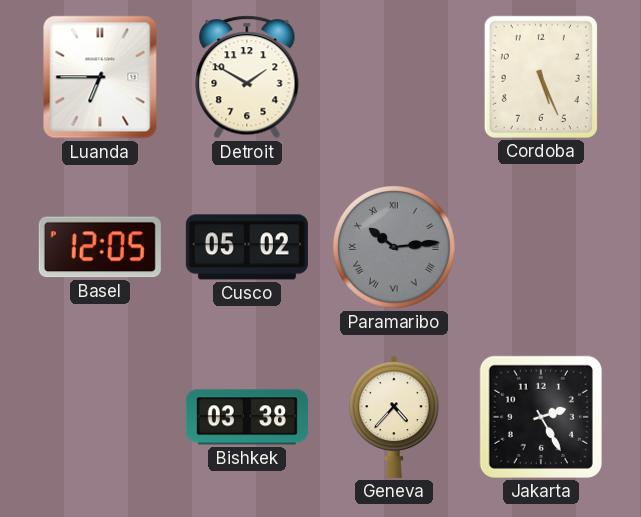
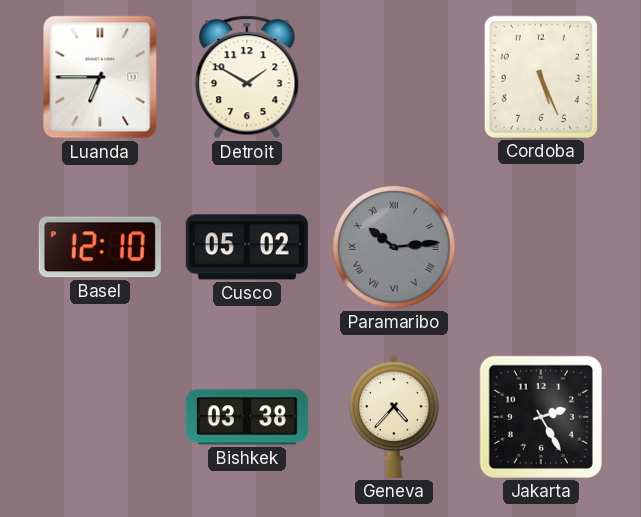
Basel: 12:05 -> 12:10
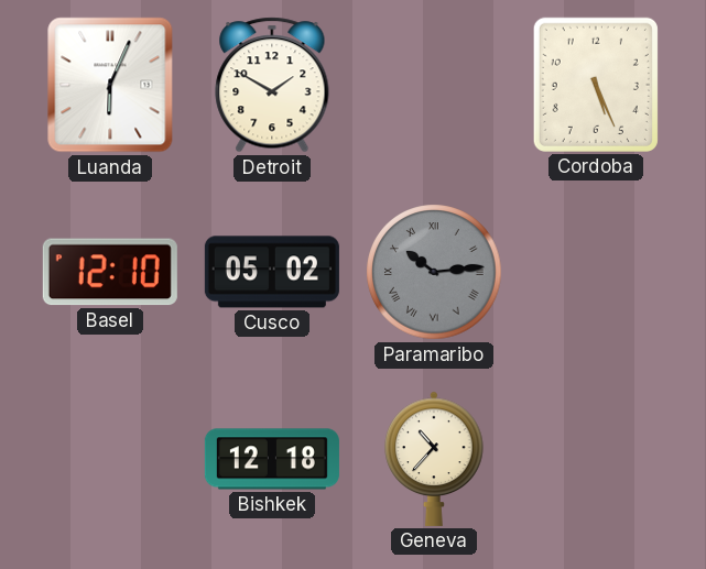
Luanda: 6:45 -> 6:04
Bishkek: 03:38 -> 12:18
Geneva: 4:37 -> 10:37
Jakarta: 2:25 -> none
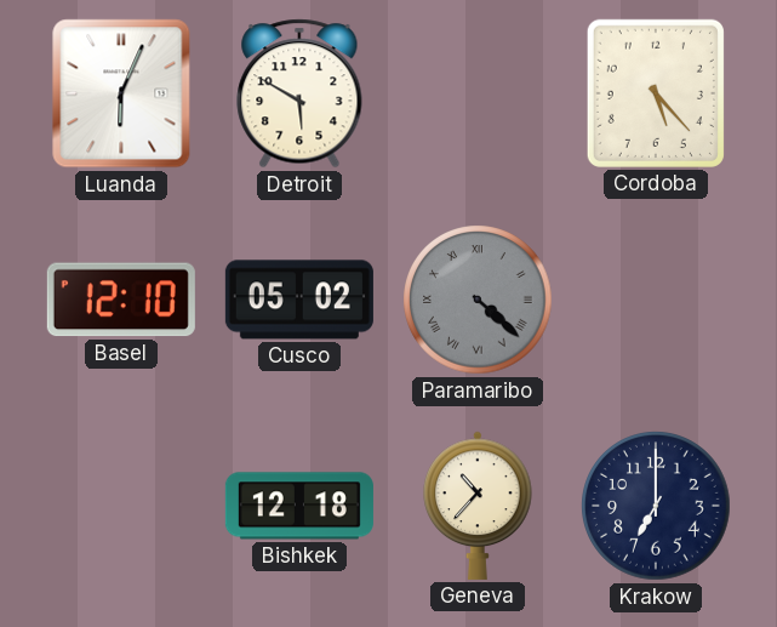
Detroit: 1:50 -> 5:50
Cordoba: 5:26 -> 5:23
Paramaribo: 10:14 -> 4:22
Krakow: none -> 7:00
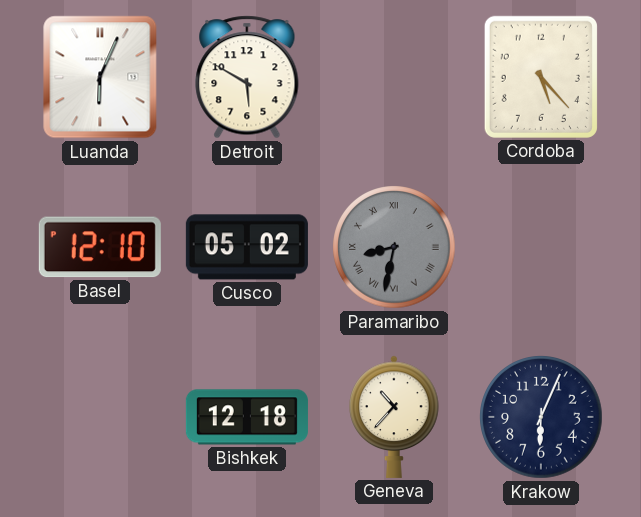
Paramaribo: 4:22 -> 8:32
Krakow: 7:00 -> 6:04
